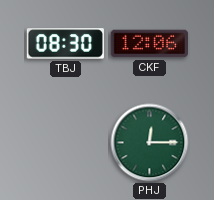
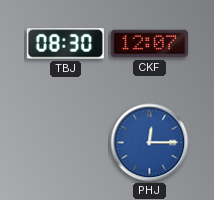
CKF: 12:06 -> 12:07
PHJ dial: green -> blue
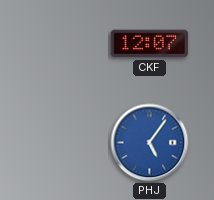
TBJ: 08:30 -> none
PHJ: 12:15 -> 5:06
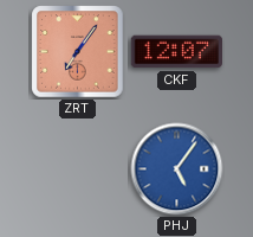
ZRT: none -> 7:06
